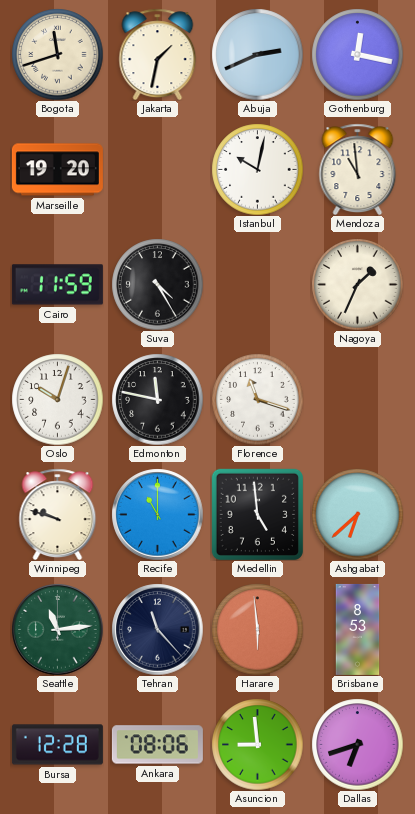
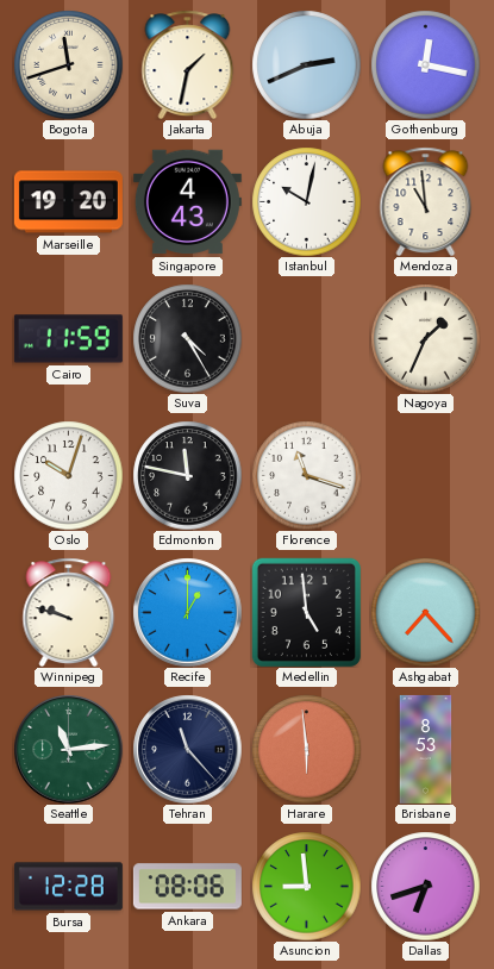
Singapore: none -> 4:43
Recife: 11:00 -> 1:00
Ashgabat: 6:38 -> 7:23
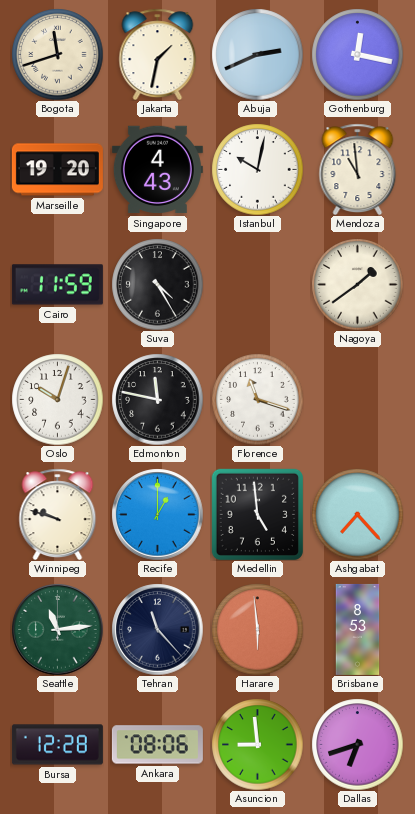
Nagoya: 1:34 -> 1:39
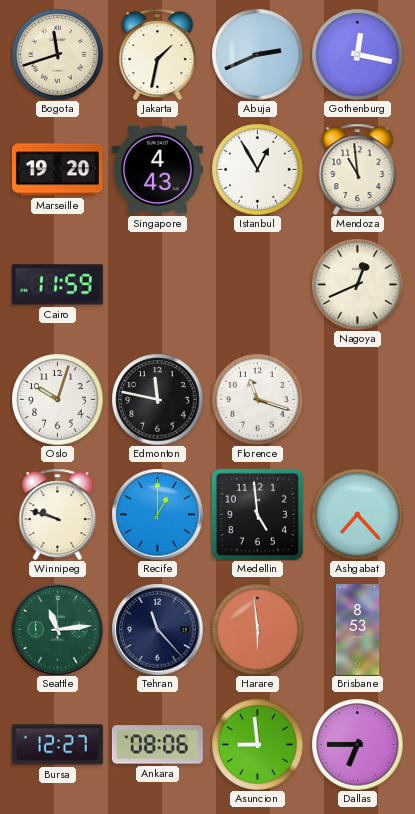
Istanbul: 10:02 -> 12:55
Suva: 4:25 -> none
Nagoya: 1:39 -> 12:41
Bursa: 12:28 -> 12:27
Dallas: 6:42 -> 6:45
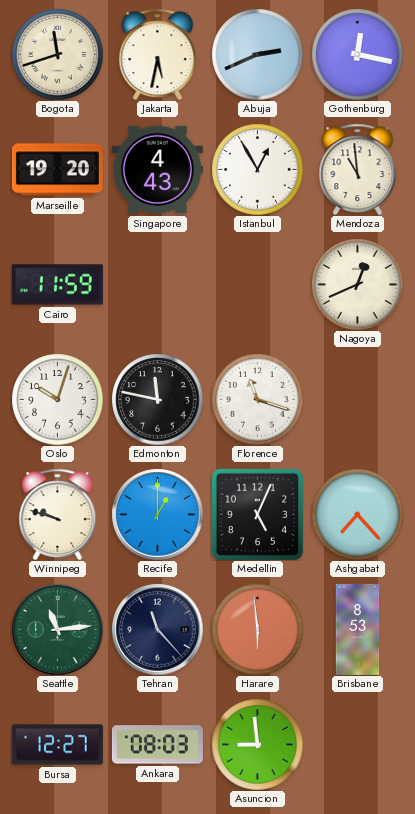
Jakarta: 1:32 -> 5:32
Medellin: 4:59 -> 5:04
Ankara: 08:06 -> 08:03
Dallas: 6:45 -> none
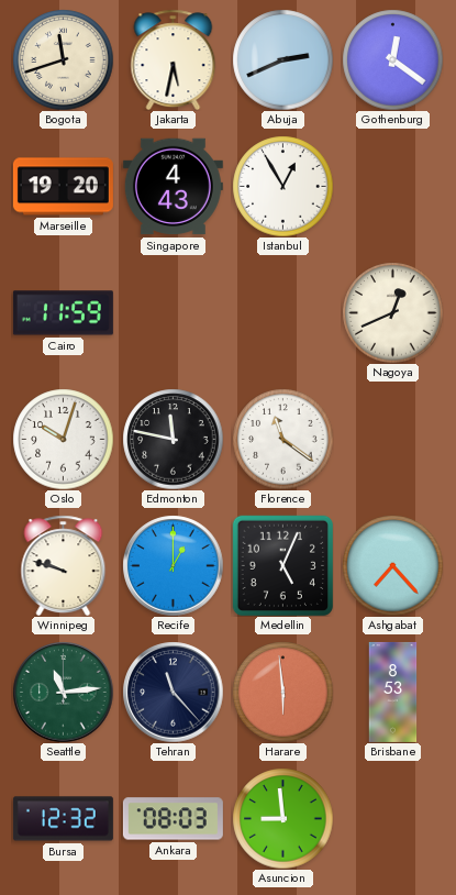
Gothenburg: 12:17 -> 12:21
Mendoza: 10:59 -> none
Florence: 11:18 -> 11:21
Bursa: 12:27 -> 12:32
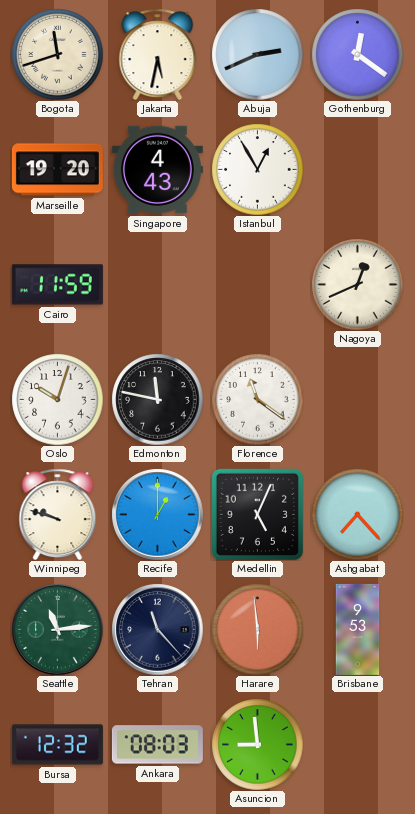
Brisbane: 8:53 -> 9:53
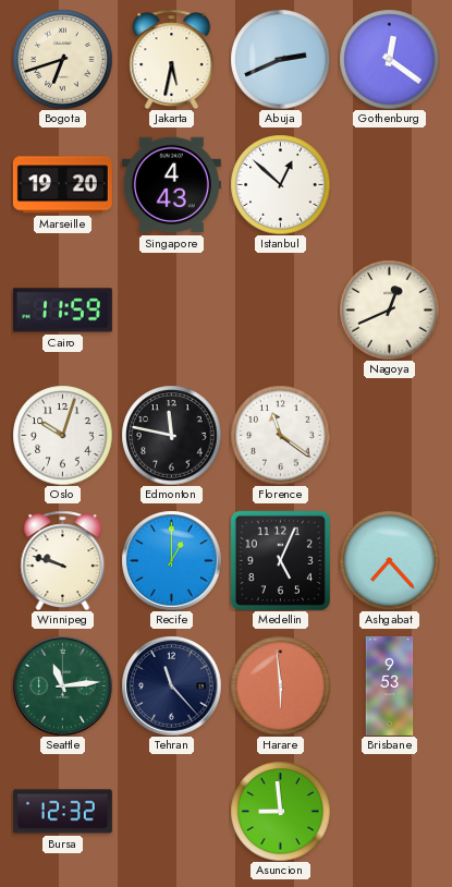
Bogota: 11:42 -> 6:42
Istanbul: 12:55 -> 12:52
Ankara: 08:03 -> none
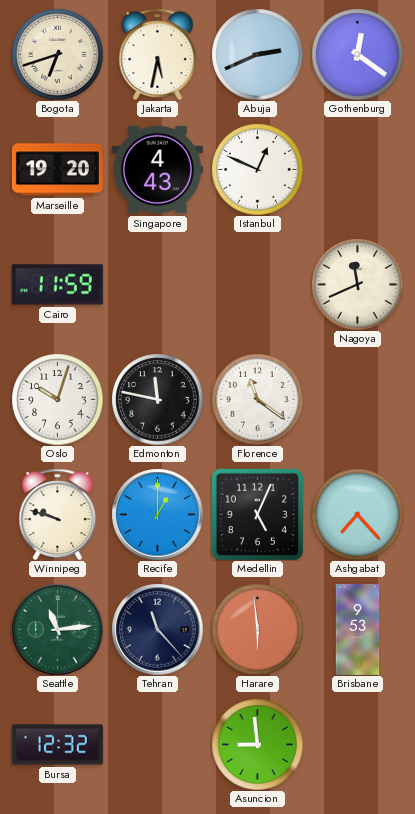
Istanbul: 12:52 -> 12:49
Nagoya: 12:41 -> 11:41
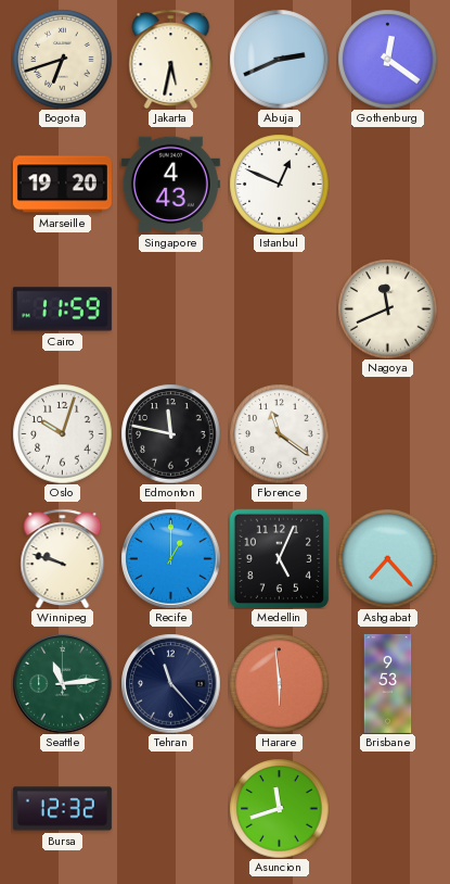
Asuncion: 8:59 -> 11:42
